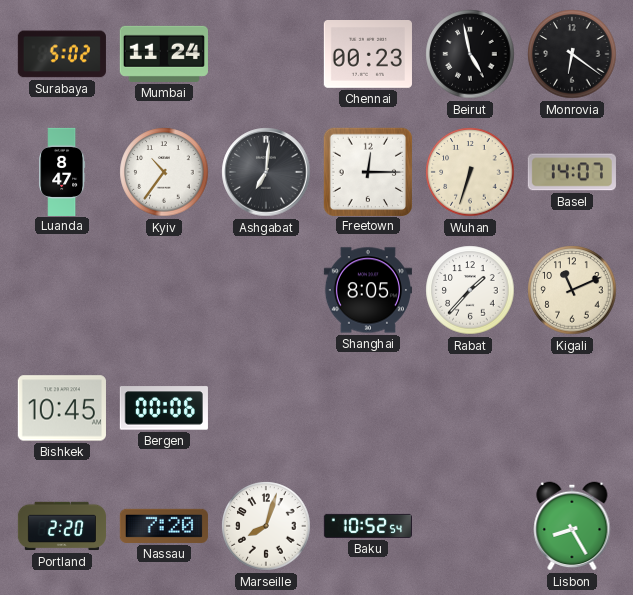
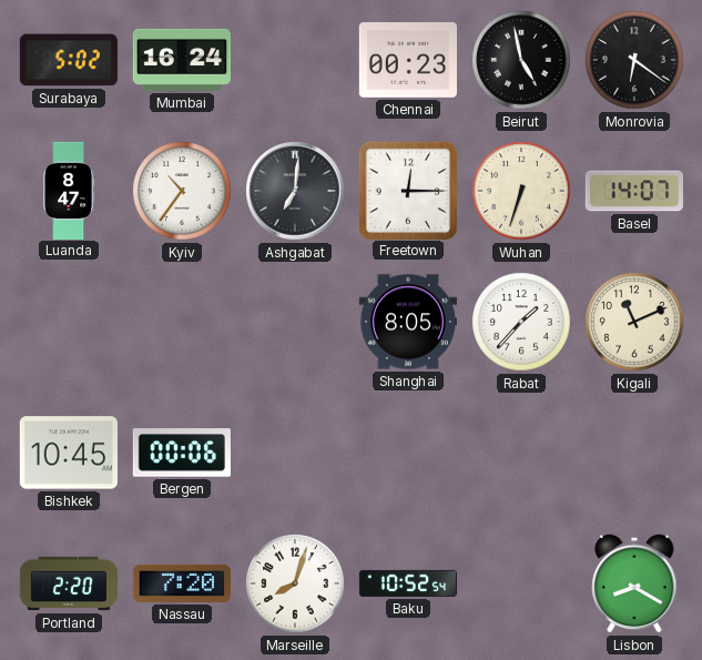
Mumbai: 11:24 -> 16:24
Lisbon: 8:25 -> 8:20
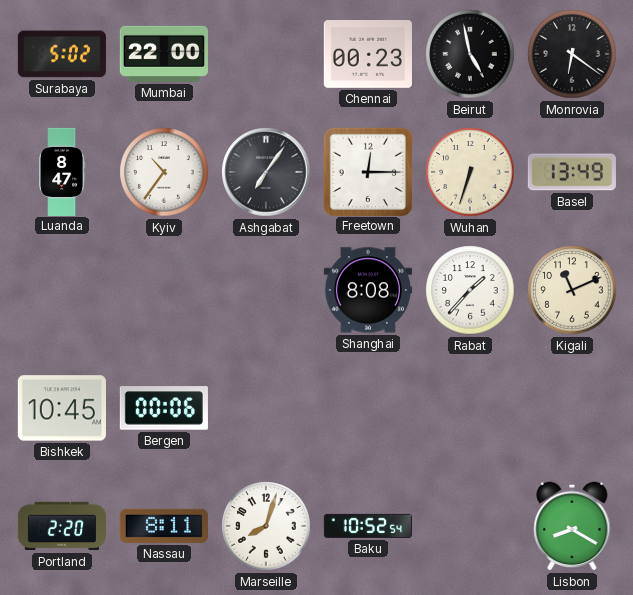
Mumbai: 16:24 -> 22:00
Ashgabat: 7:01 -> 7:06
Basel: 14:07 -> 13:49
Shanghai: 8:05 -> 8:08
Nassau: 7:20 -> 8:11
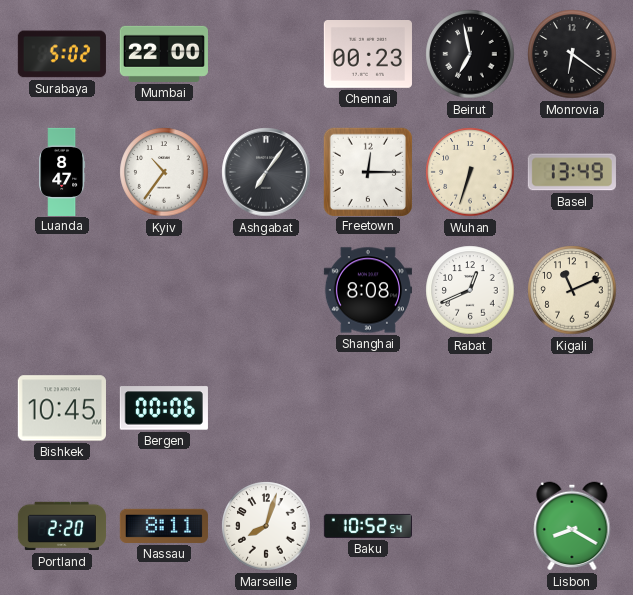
Beirut: 4:58 -> 6:58
Rabat: 1:37 -> 12:41
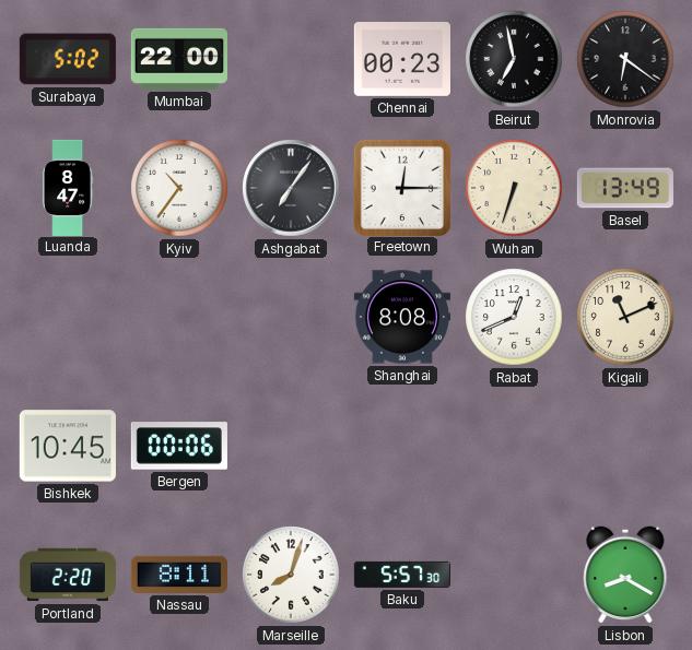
Baku: 10:52 -> 5:57
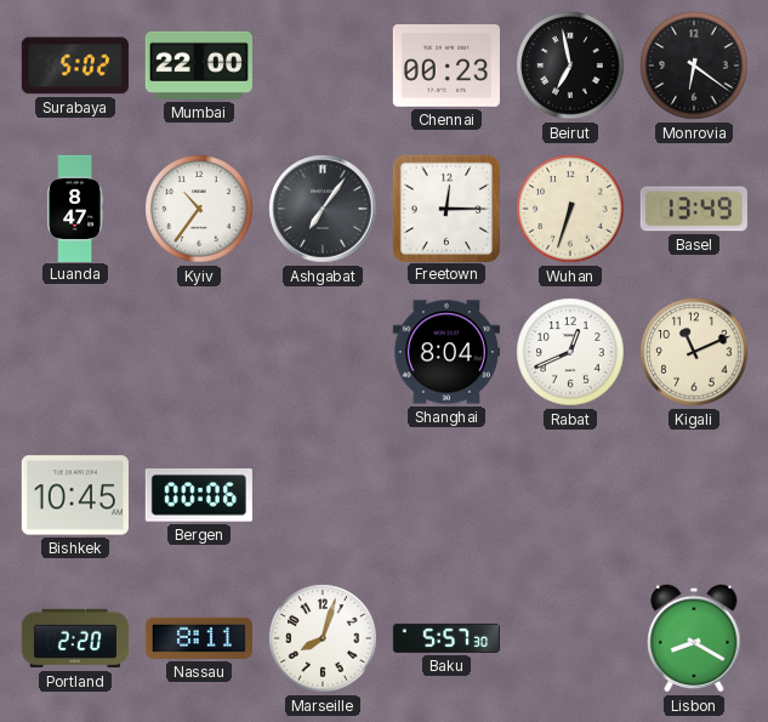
Shanghai: 8:08 -> 8:04
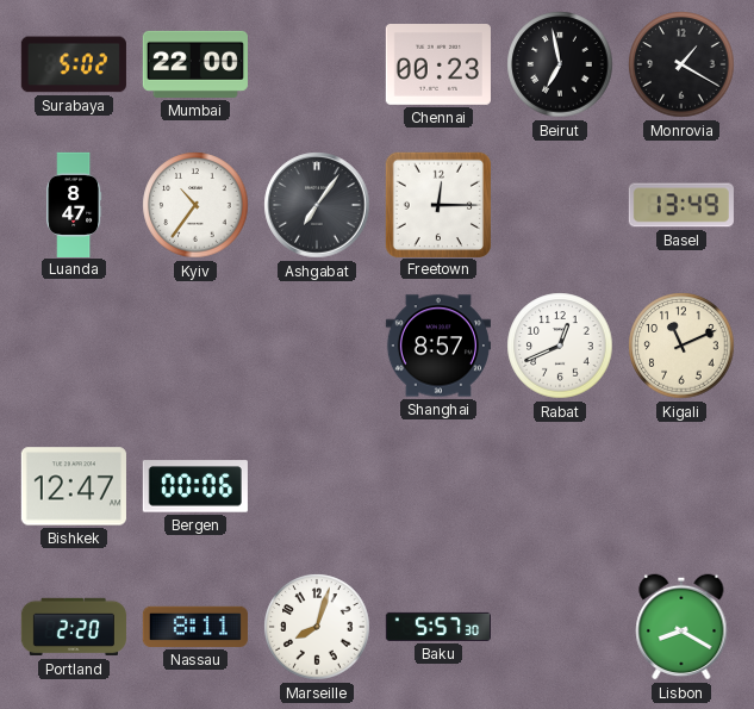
Monrovia: 6:21 -> 1:20
Wuhan: 6:33 -> none
Shanghai: 8:04 -> 8:57
Bishkek: 10:45 -> 12:47
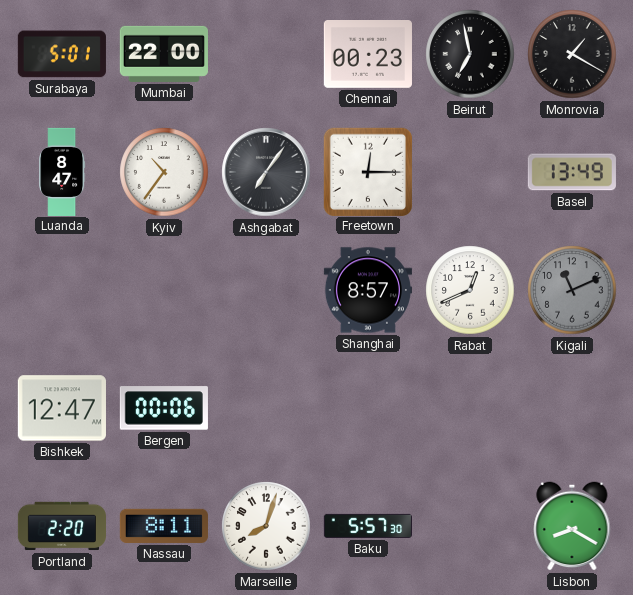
Surabaya: 5:02 -> 5:01
Kigali dial: cream -> grey
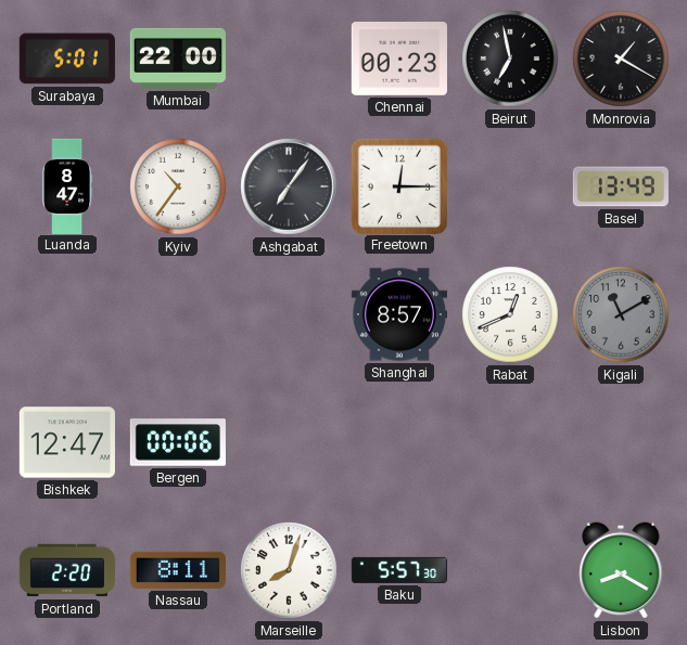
Kigali: 11:11 -> 11:10
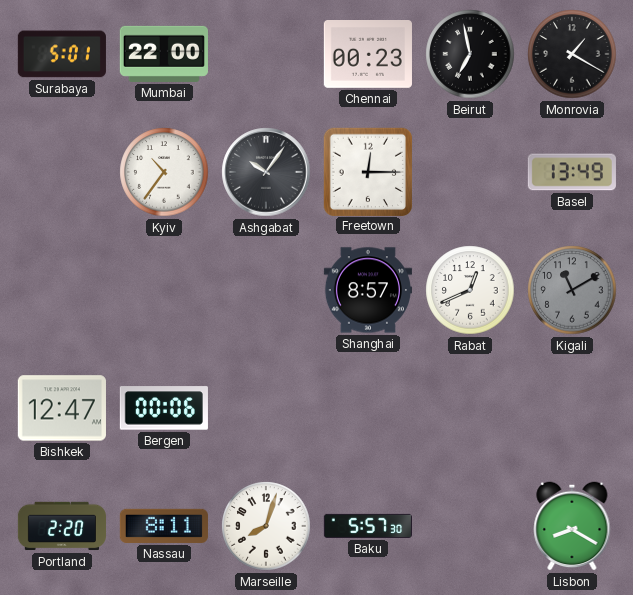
Luanda: 8:47 -> none
Ashgabat: 7:06 -> 10:06
